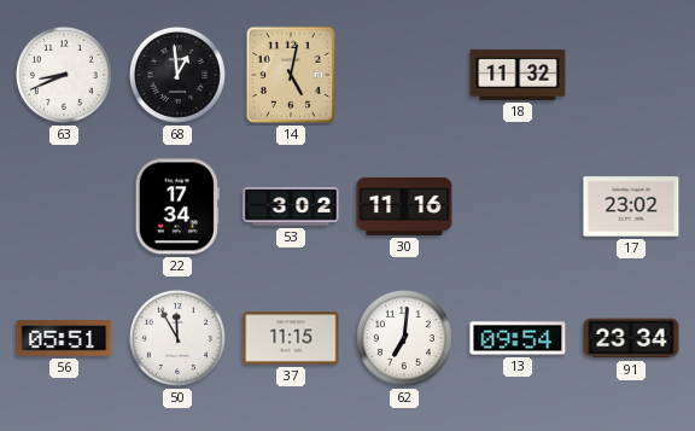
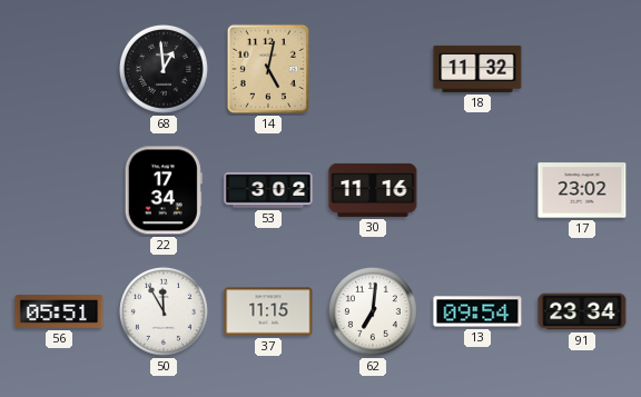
63: 8:41 -> none
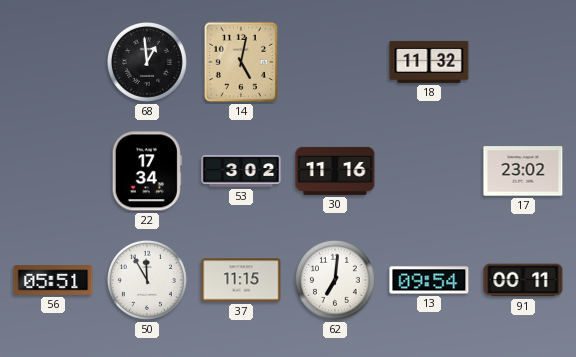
91: 23:34 -> 00:11
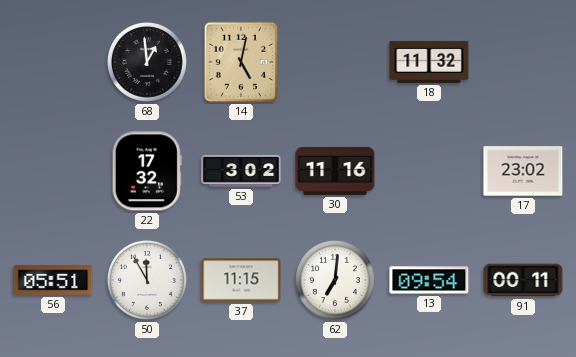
22: 17:34 -> 17:32
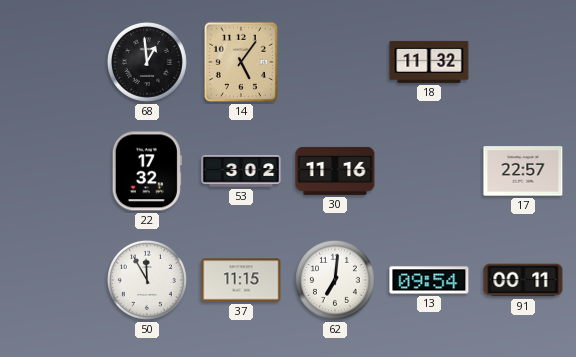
14: 5:02 -> 5:06
17: 23:02 -> 22:57
56: 05:51 -> none
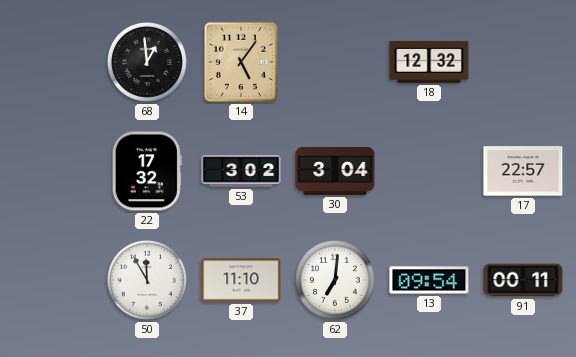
18: 11:32 -> 12:32
30: 11:16 -> 3:04
37: 11:15 -> 11:10
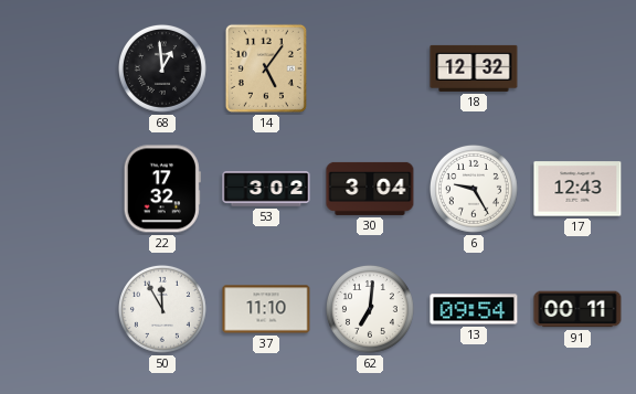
6: none -> 9:25
17: 22:57 -> 12:43
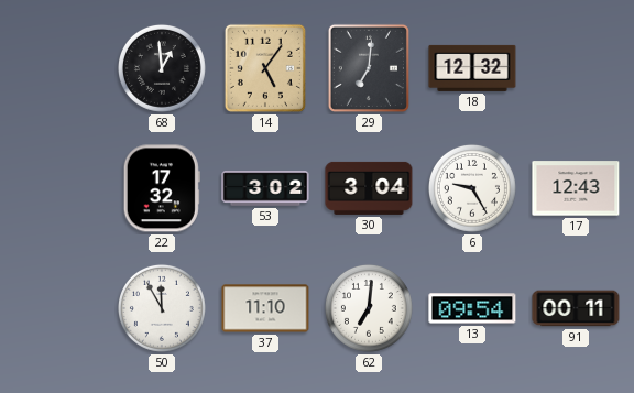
29: none -> 7:01
